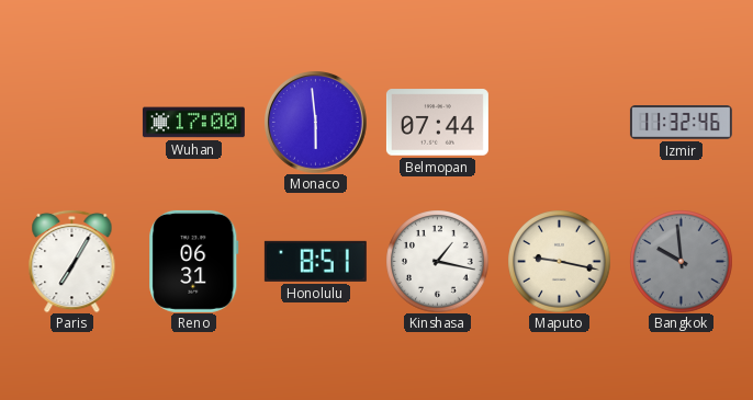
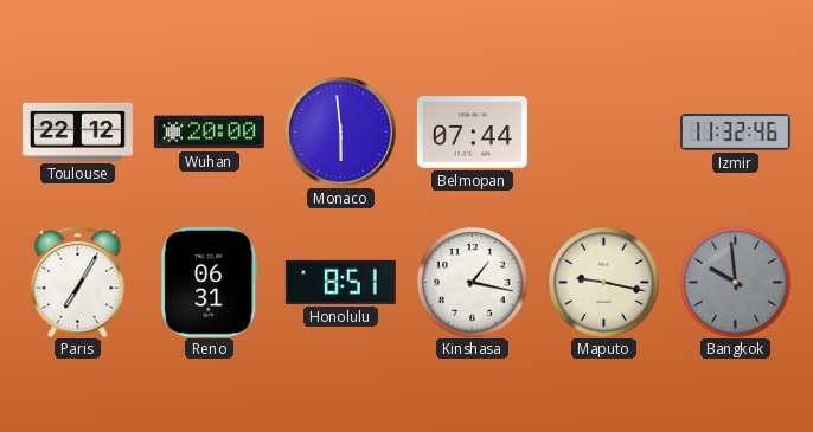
Toulouse: none -> 22:12
Wuhan: 17:00 -> 20:00
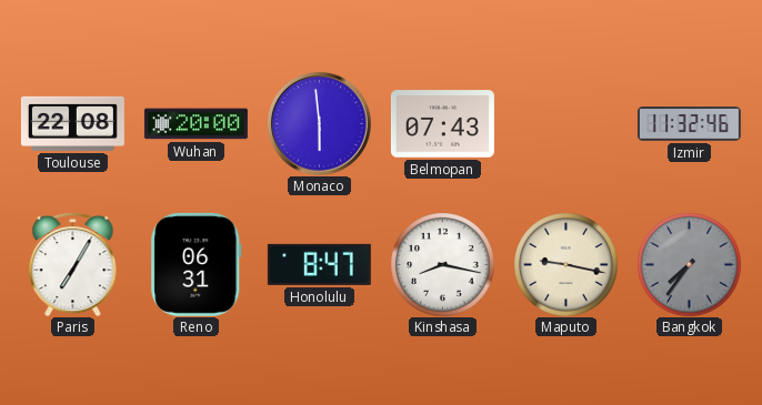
Toulouse: 22:12 -> 22:08
Belmopan: 07:44 -> 07:43
Honolulu: 8:51 -> 8:47
Kinshasa: 1:17 -> 8:17
Bangkok: 9:59 -> 7:36
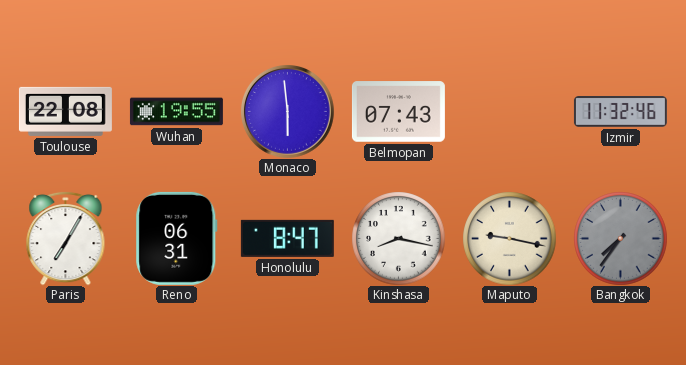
Wuhan: 20:00 -> 19:55
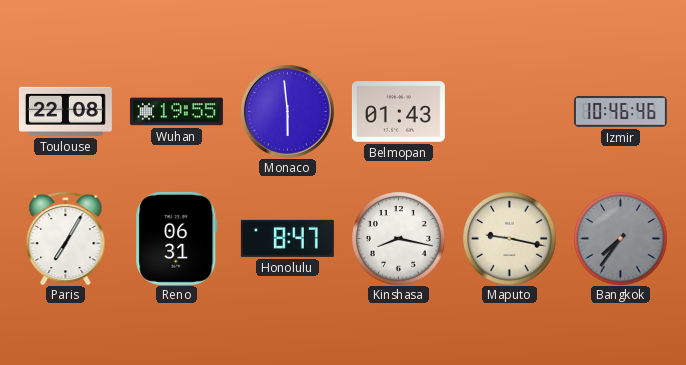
Belmopan: 07:43 -> 01:43
Izmir: 11:32 -> 10:46
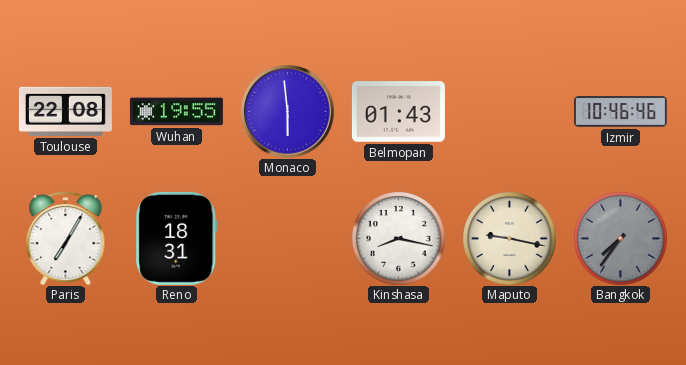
Reno: 06:31 -> 18:31
Honolulu: 8:47 -> none
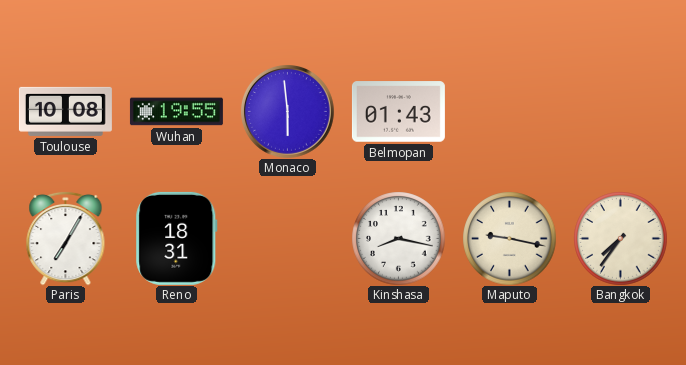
Toulouse: 22:08 -> 10:08
Izmir: 10:46 -> none
Bangkok dial: grey -> cream
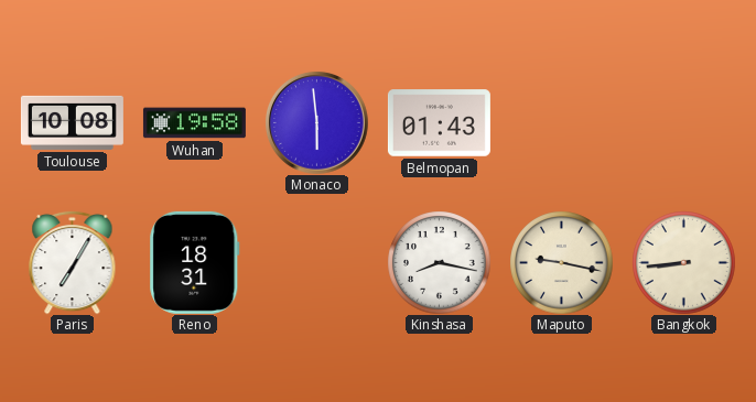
Wuhan: 19:55 -> 19:58
Bangkok: 7:36 -> 8:44
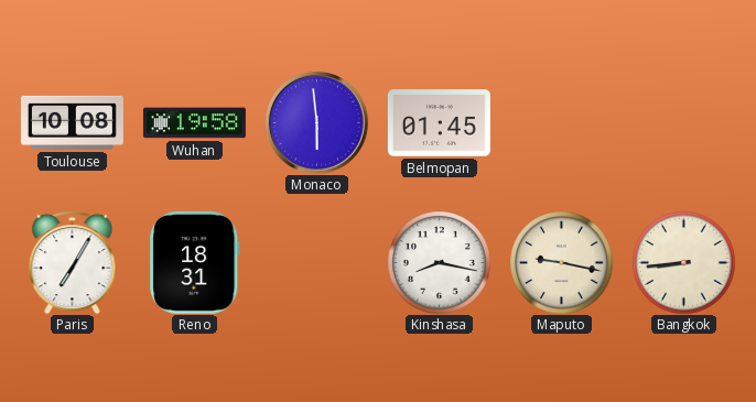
Belmopan: 01:43 -> 01:45
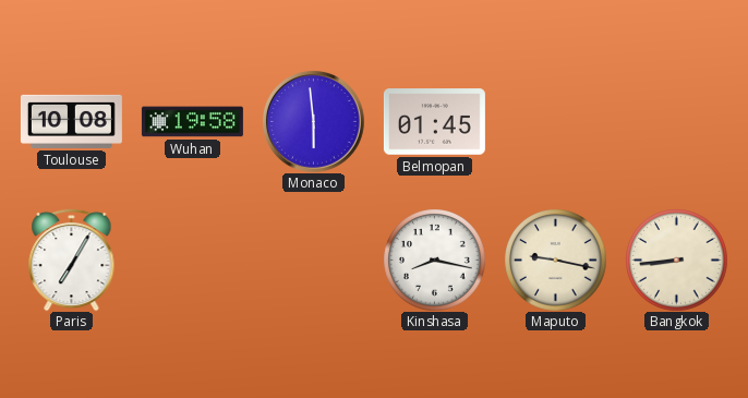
Reno: 18:31 -> none
